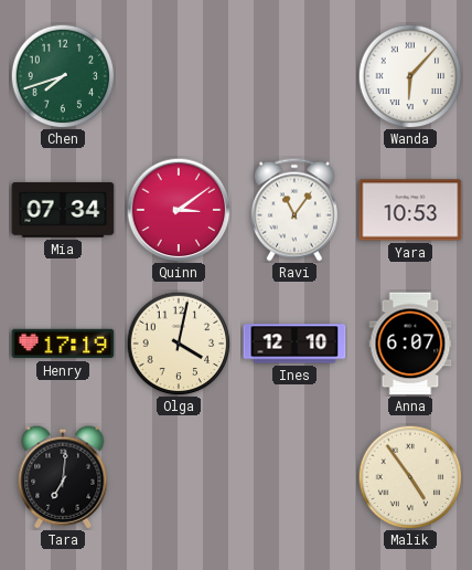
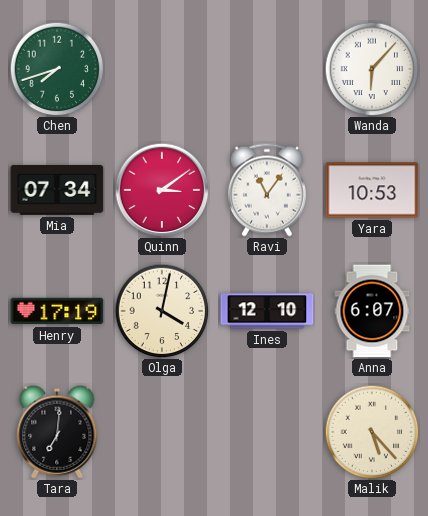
Malik: 4:54 -> 5:23
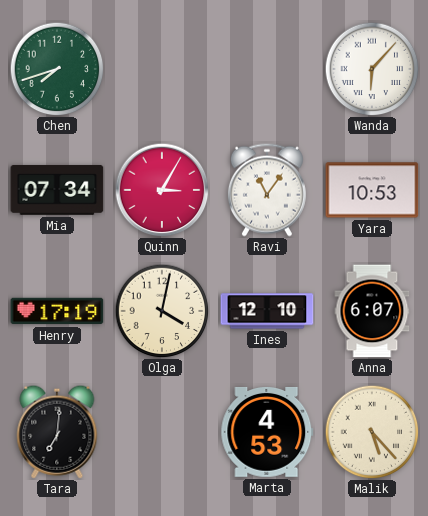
Quinn: 3:09 -> 3:05
Marta: none -> 4:53
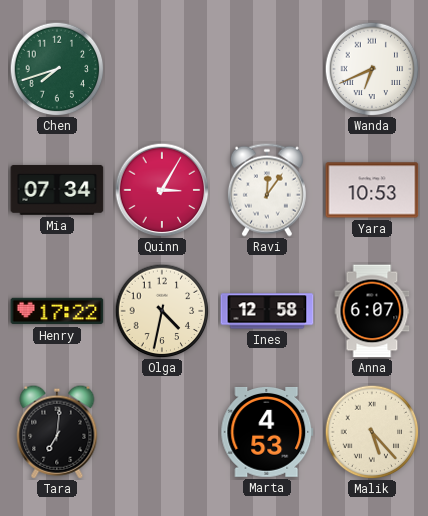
Wanda: 6:07 -> 6:41
Ravi: 11:06 -> 12:06
Henry: 17:19 -> 17:22
Olga: 4:02 -> 4:32
Ines: 12:10 -> 12:58
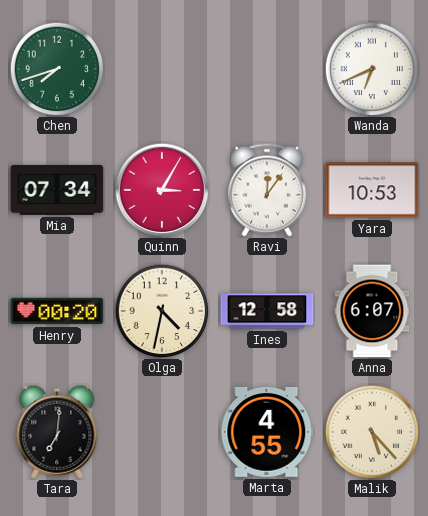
Henry: 17:22 -> 00:20
Marta: 4:53 -> 4:55
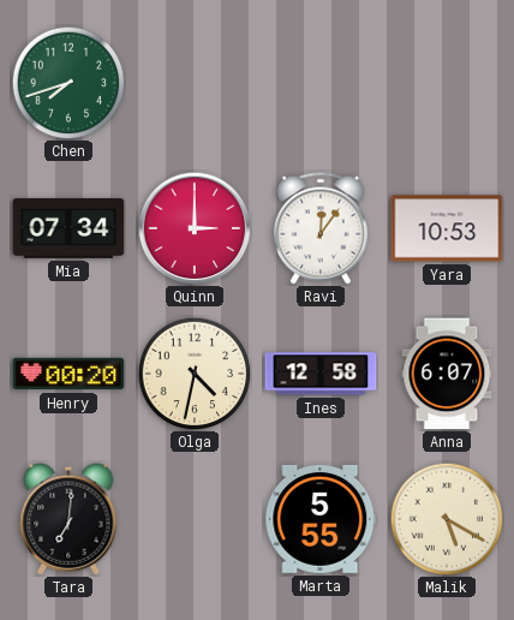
Wanda: 6:41 -> none
Quinn: 3:05 -> 3:00
Marta: 4:55 -> 5:55
Malik: 5:23 -> 5:20
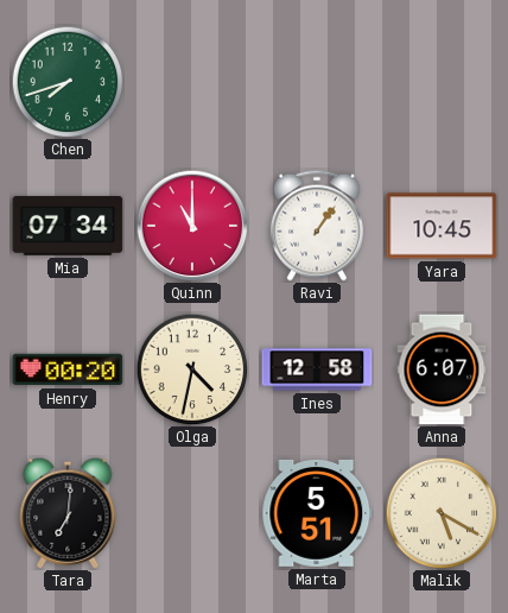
Quinn: 3:00 -> 11:00
Ravi: 12:06 -> 1:06
Yara: 10:53 -> 10:45
Marta: 5:55 -> 5:51
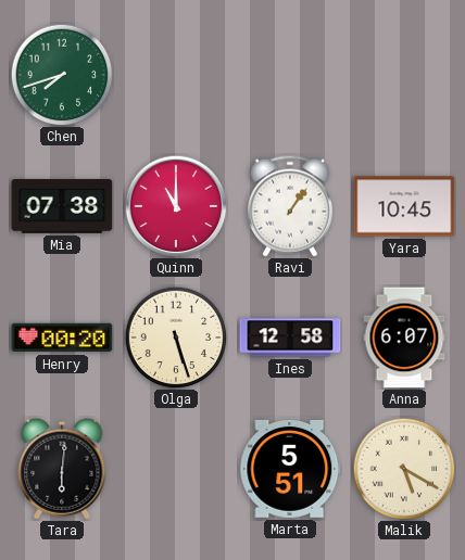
Mia: 07:34 -> 07:38
Olga: 4:32 -> 5:27
Tara: 7:01 -> 6:01
